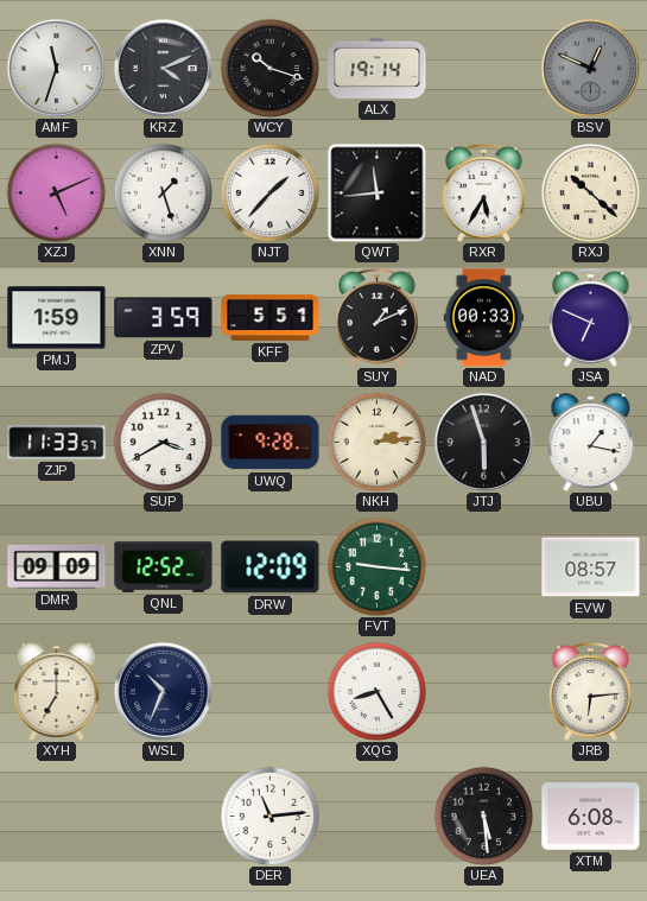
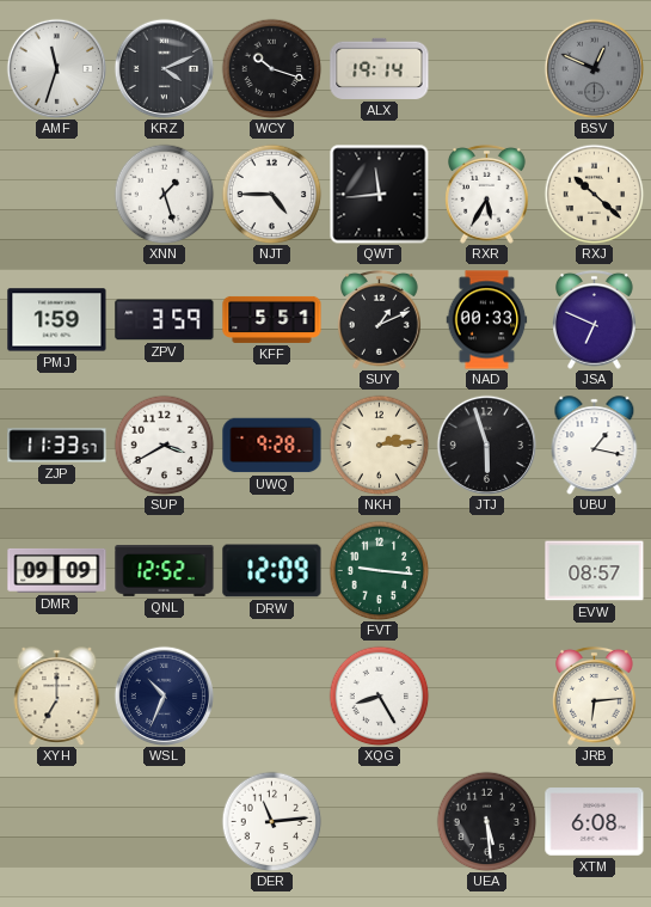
XZJ: 5:11 -> none
NJT: 1:37 -> 4:45
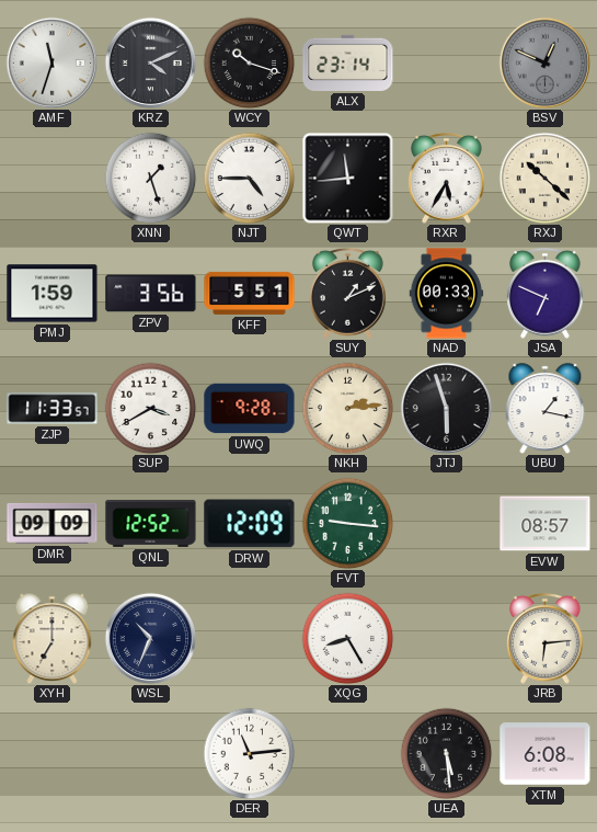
ALX: 19:14 -> 23:14
ZPV: 3:59 -> 3:56
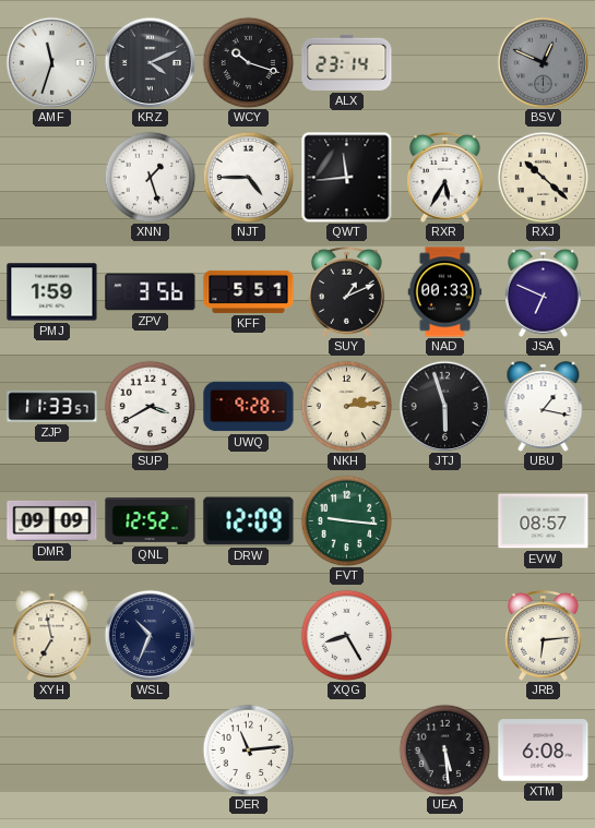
XYH: 7:00 -> 6:58
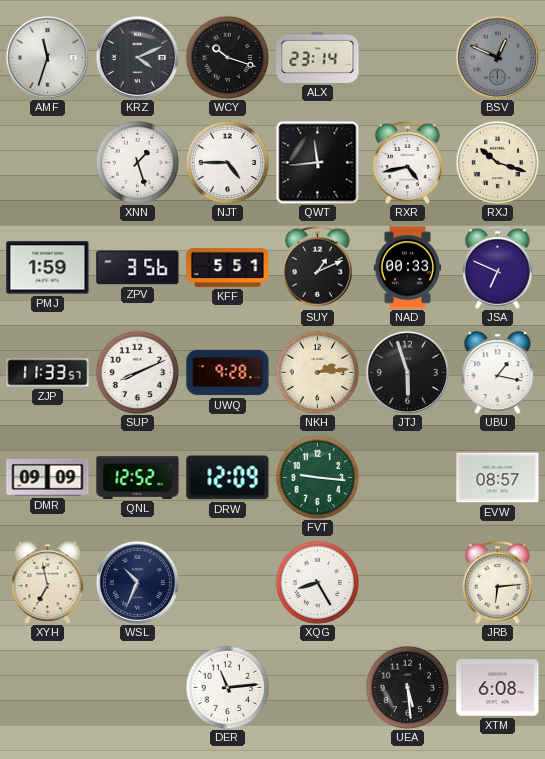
RXR: 5:35 -> 4:43
RXJ: 10:22 -> 10:18
SUP: 3:40 -> 8:11
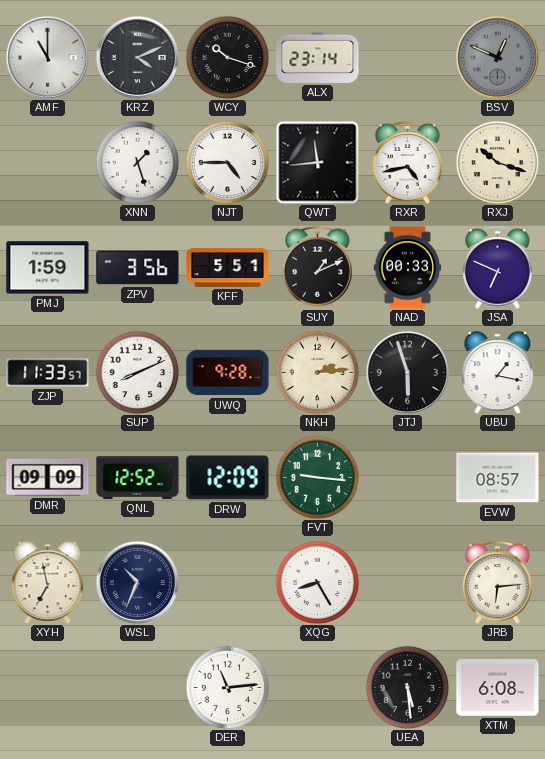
AMF: 11:33 -> 11:00
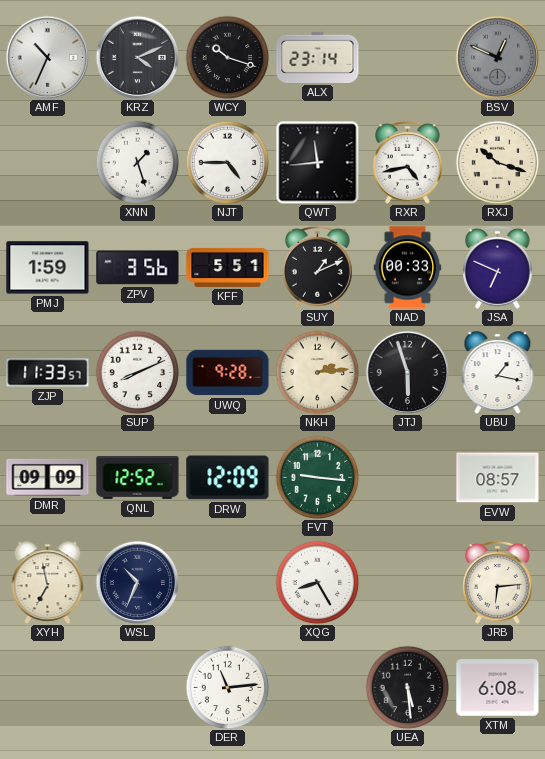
AMF: 11:00 -> 10:34
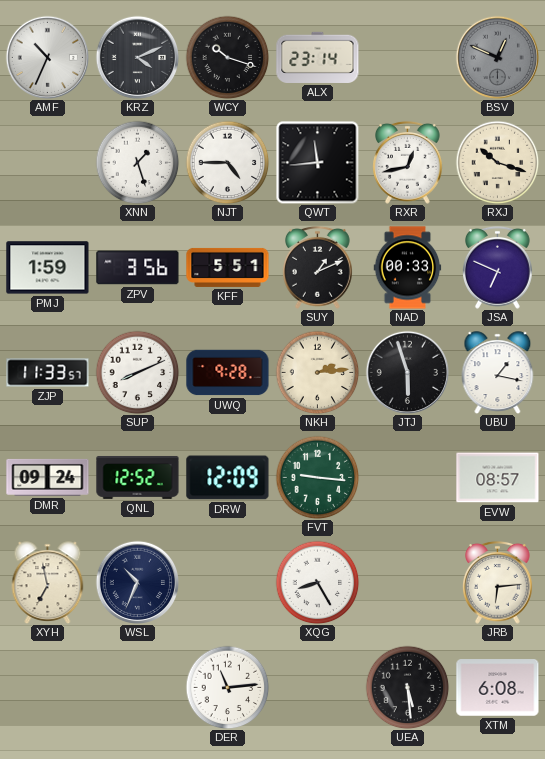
RXR: 4:43 -> 12:43
DMR: 09:09 -> 09:24
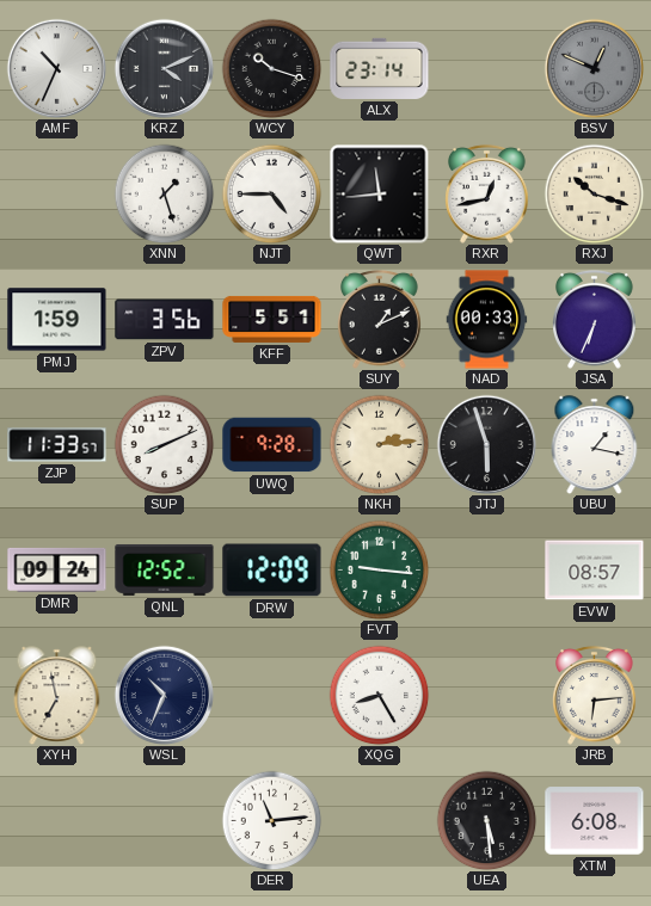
JSA: 6:49 -> 6:34
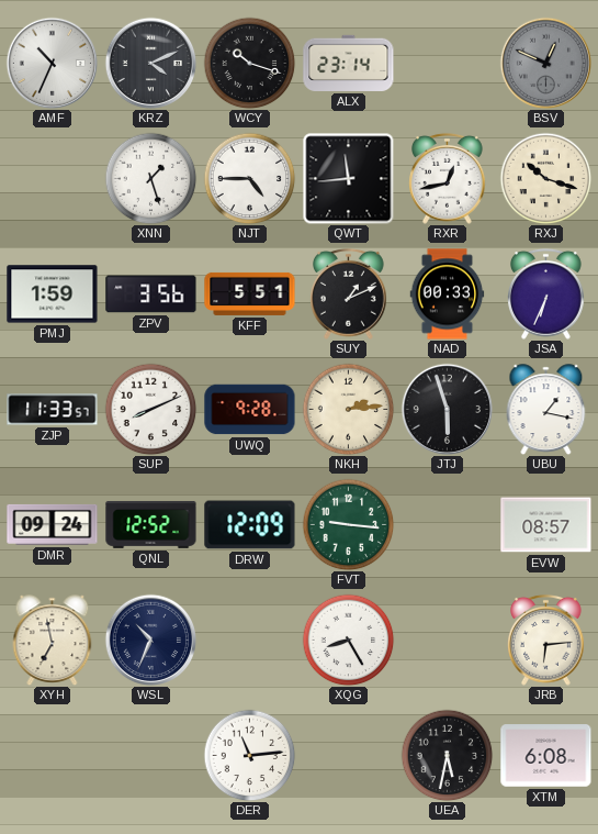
UEA: 5:29 -> 5:32
